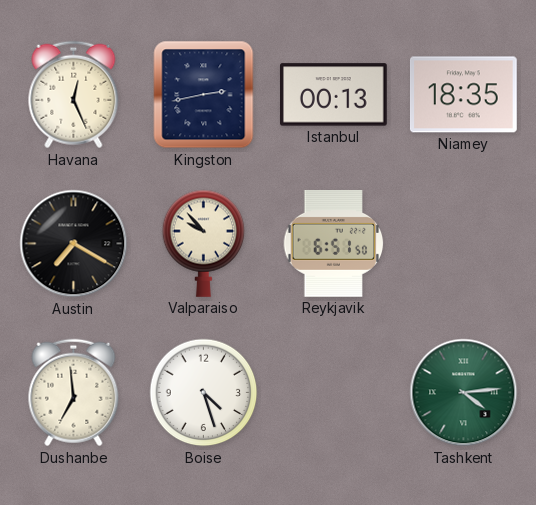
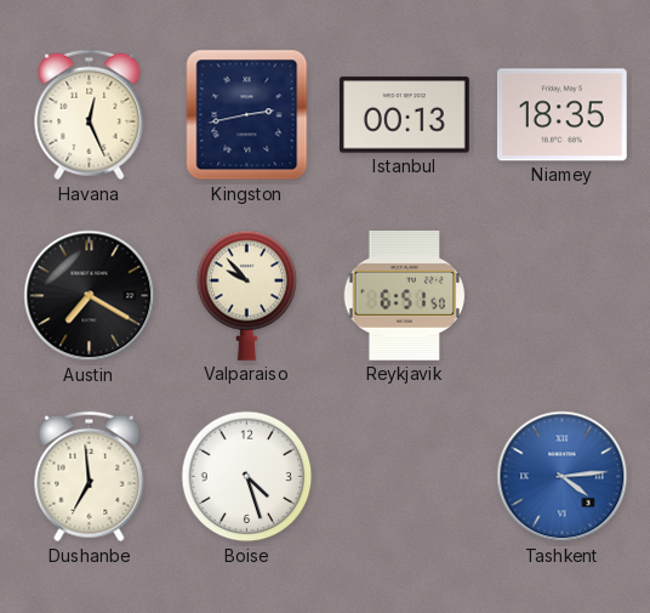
Tashkent dial: green -> blue
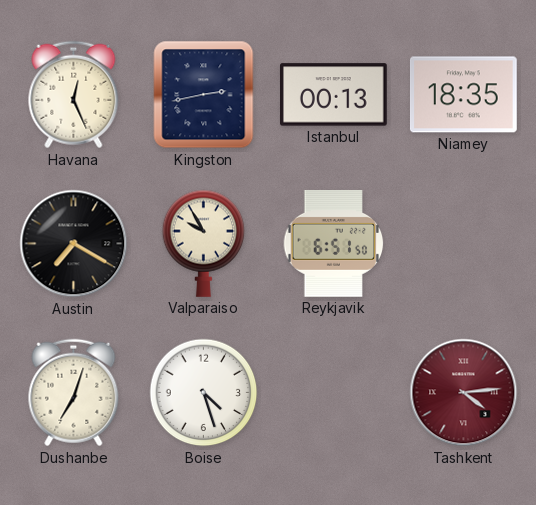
Valparaiso: 9:53 -> 9:55
Dushanbe: 6:59 -> 7:03
Tashkent dial: blue -> burgundy
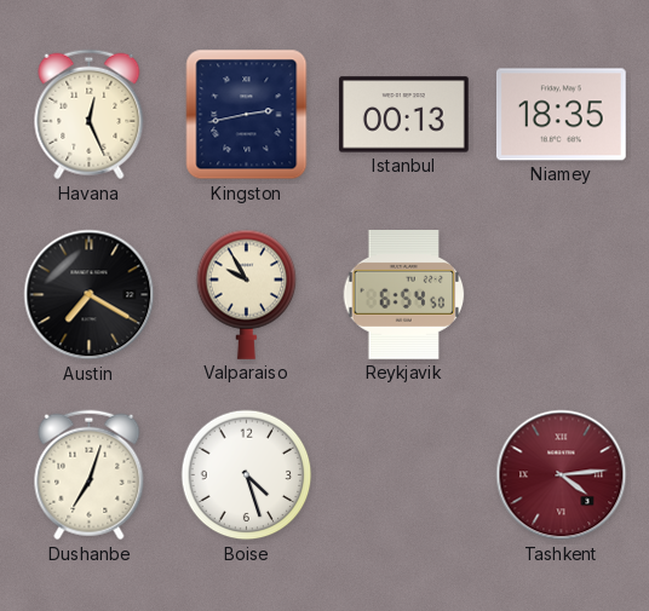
Reykjavik: 6:51 -> 6:54
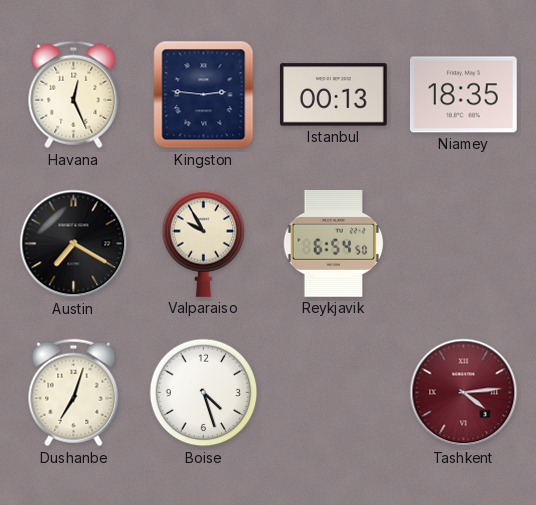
Kingston: 2:43 -> 2:46
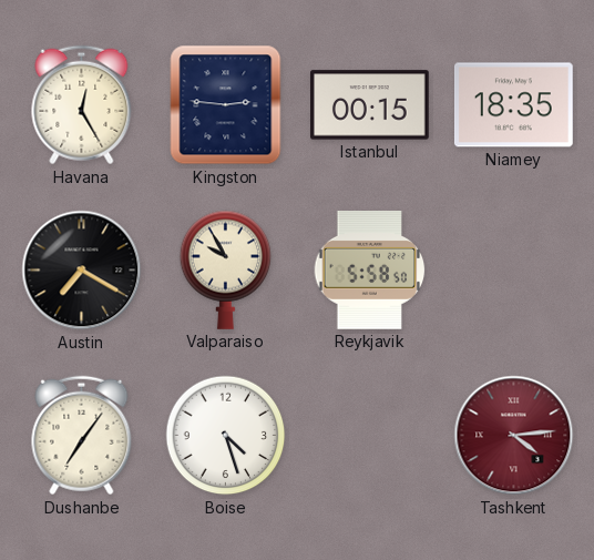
Havana: 12:26 -> 12:25
Istanbul: 00:13 -> 00:15
Reykjavik: 6:54 -> 5:58
Dushanbe: 7:03 -> 7:06
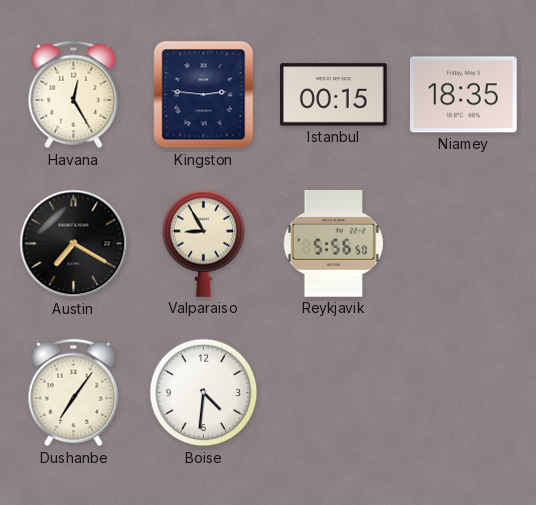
Valparaiso: 9:55 -> 8:55
Reykjavik: 5:58 -> 5:56
Boise: 4:27 -> 4:31
Tashkent: 4:14 -> none
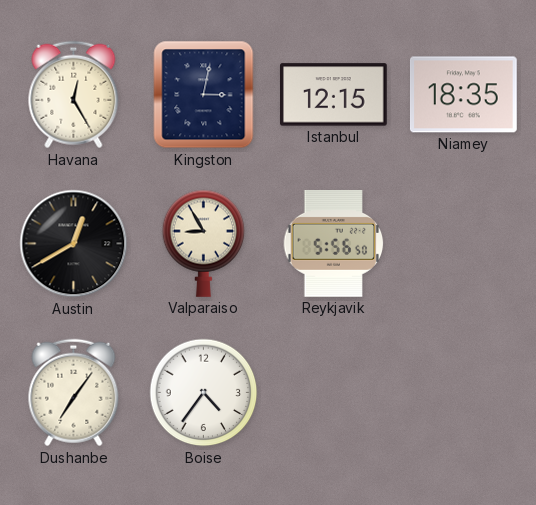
Kingston: 2:46 -> 3:02
Istanbul: 00:15 -> 12:15
Austin: 7:20 -> 12:40
Boise: 4:31 -> 4:36
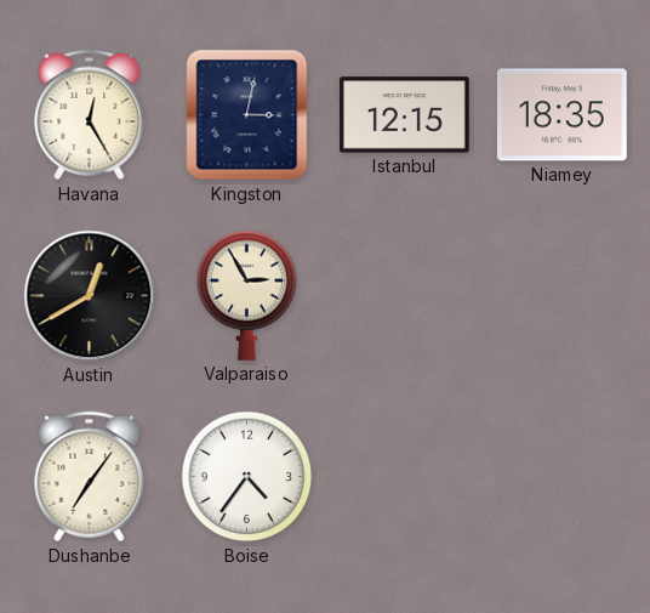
Valparaiso: 8:55 -> 2:55
Reykjavik: 5:56 -> none
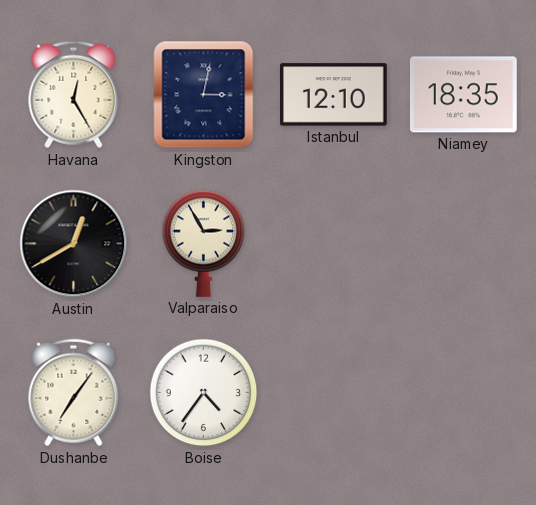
Istanbul: 12:15 -> 12:10
